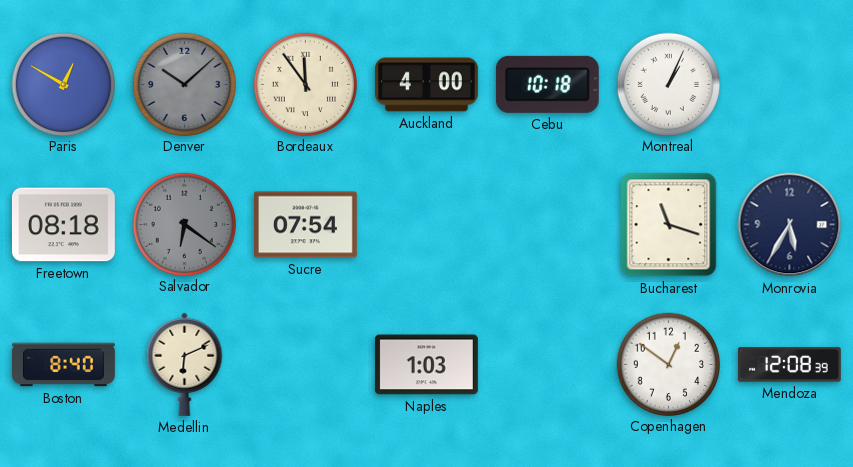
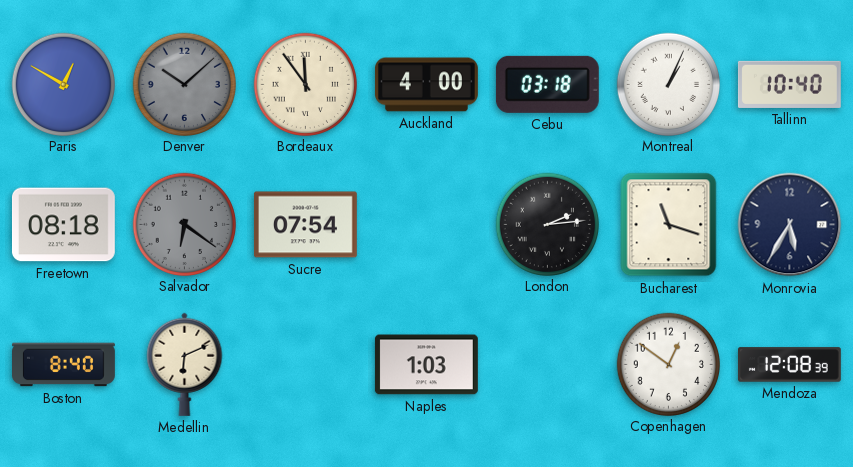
Cebu: 10:18 -> 03:18
Tallinn: none -> 10:40
London: none -> 2:14
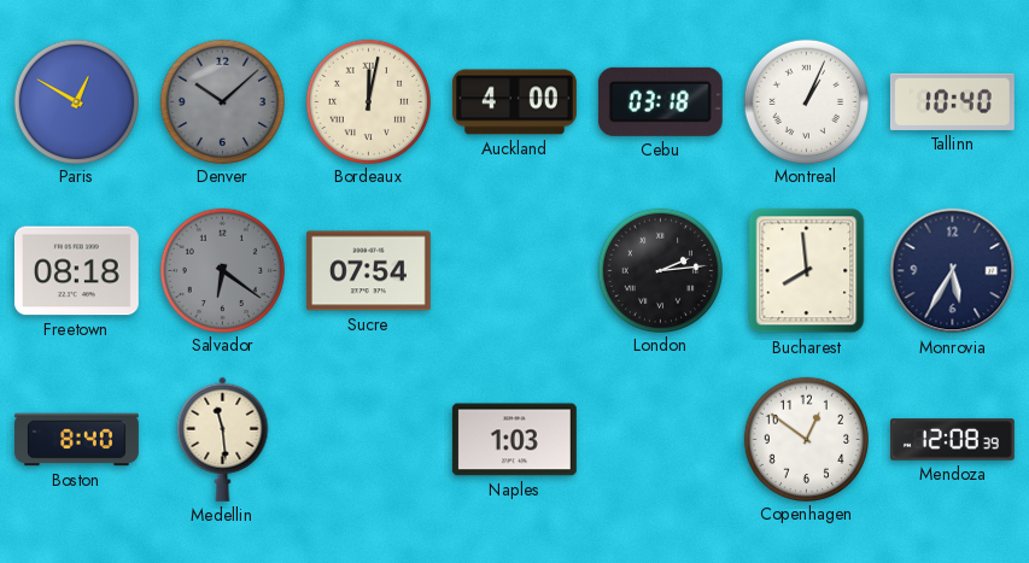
Bordeaux: 11:54 -> 12:02
Bucharest: 11:18 -> 7:59
Medellin: 6:11 -> 11:29
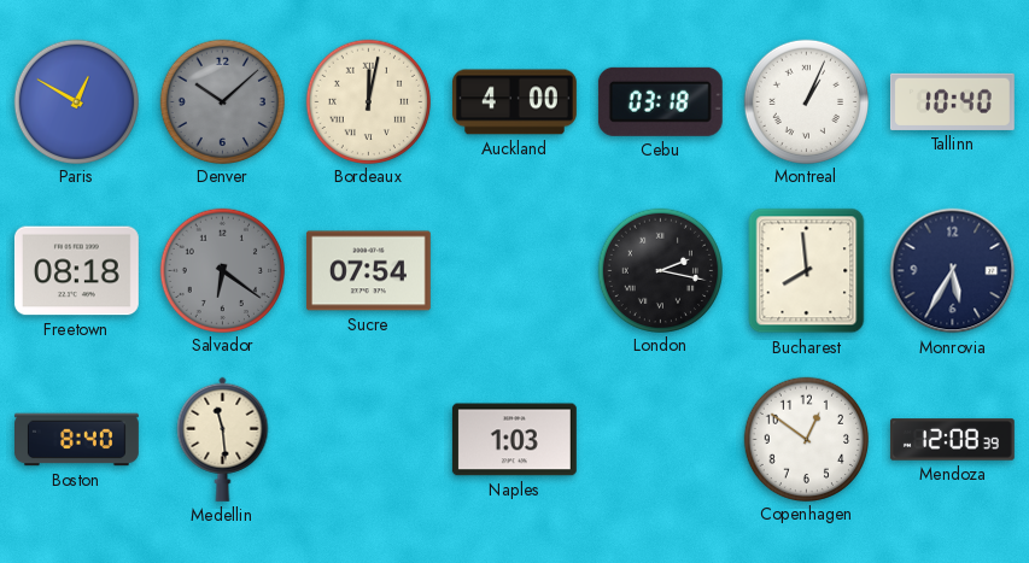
London: 2:14 -> 2:17
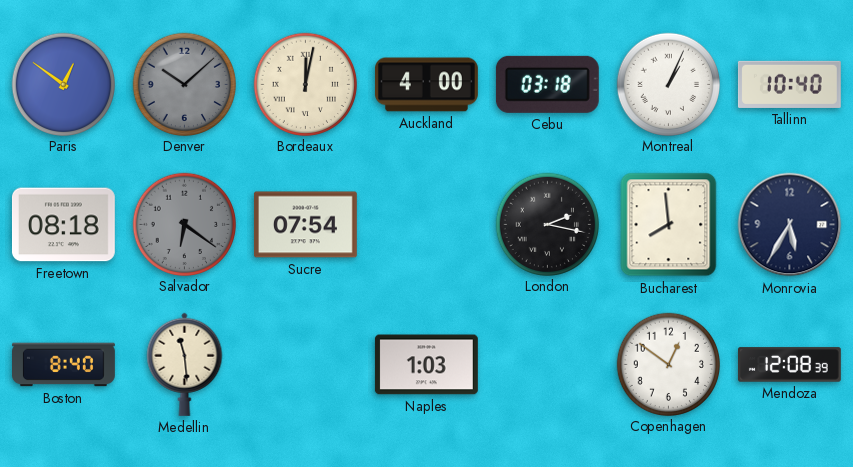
Paris: 12:50 -> 12:51
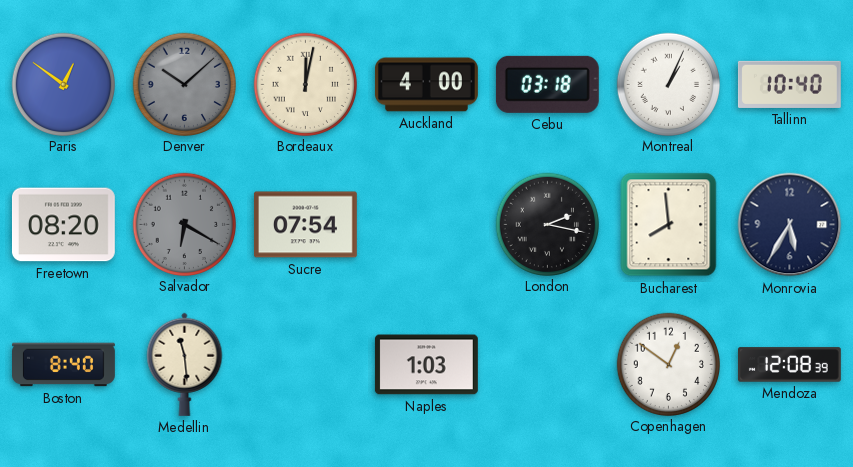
Freetown: 08:18 -> 08:20
Salvador: 6:21 -> 6:20
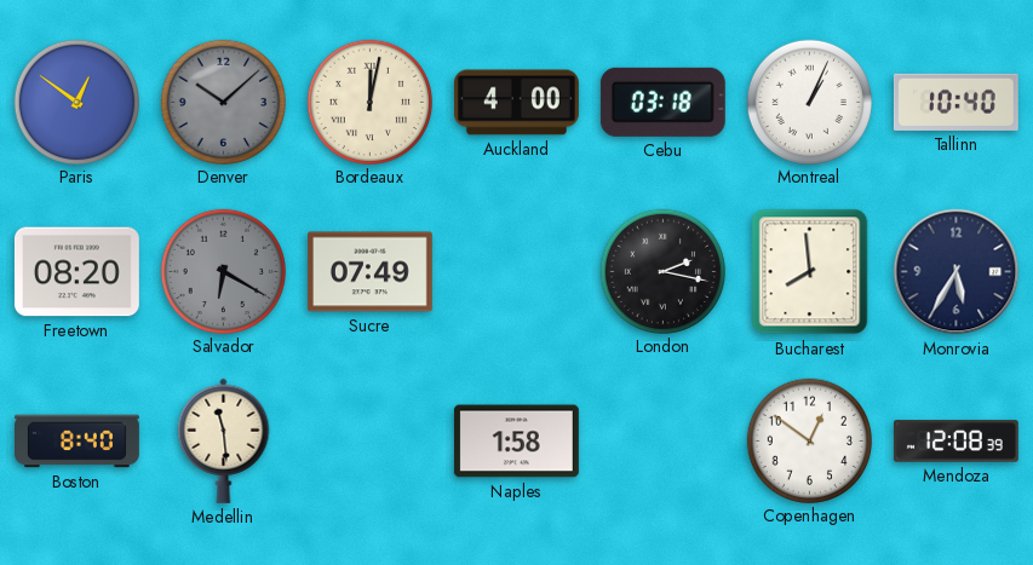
Sucre: 07:54 -> 07:49
Naples: 1:03 -> 1:58
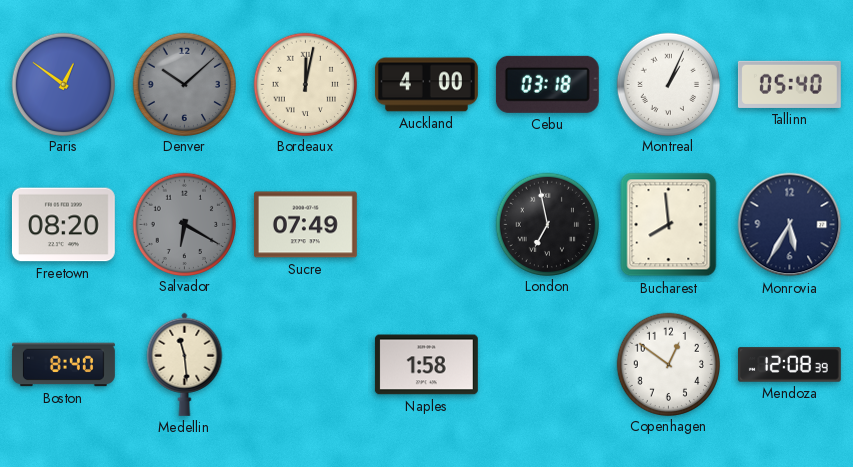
Tallinn: 10:40 -> 05:40
London: 2:17 -> 6:58
